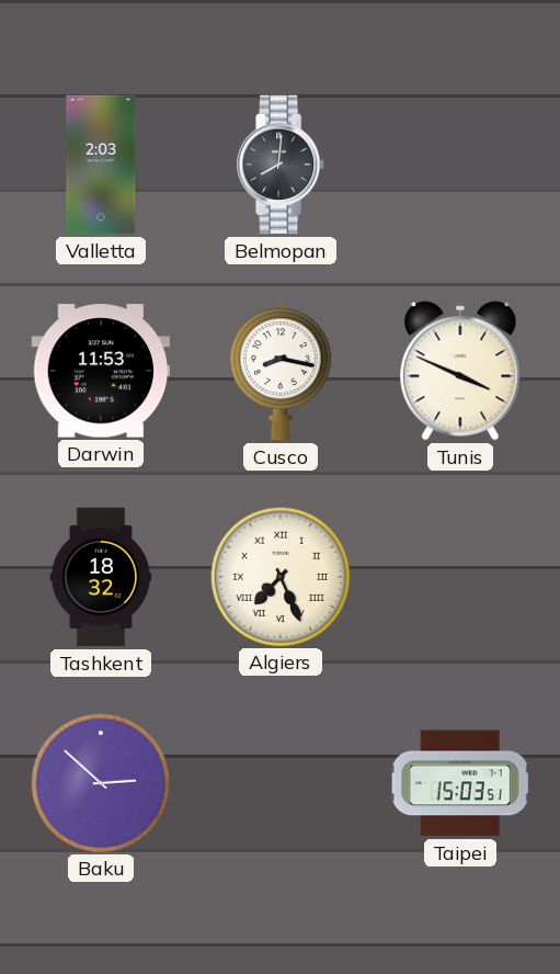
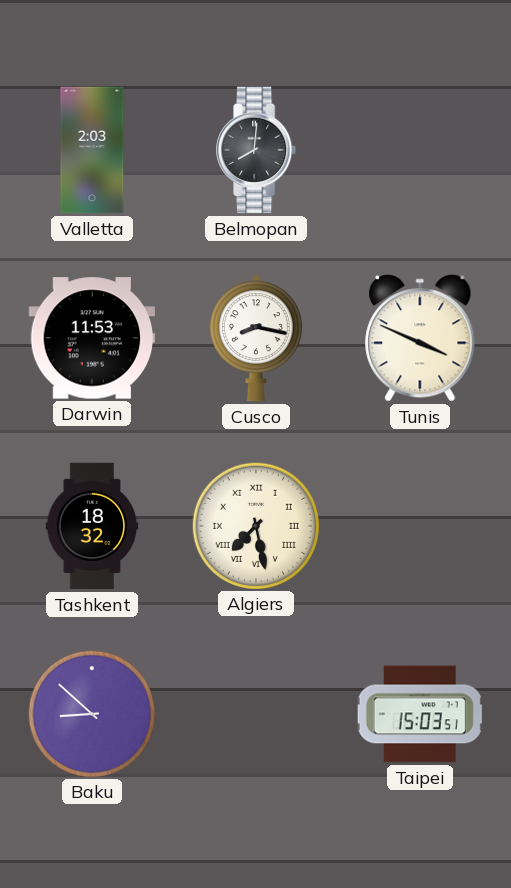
Algiers: 7:26 -> 7:28
Baku: 2:52 -> 8:52
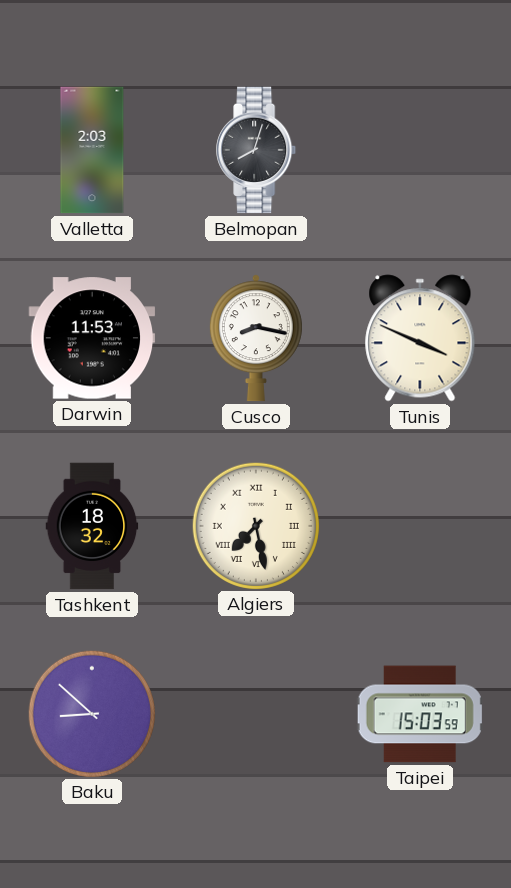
Belmopan: 8:01 -> 8:03
Taipei: 15:03:51 -> 15:03:59
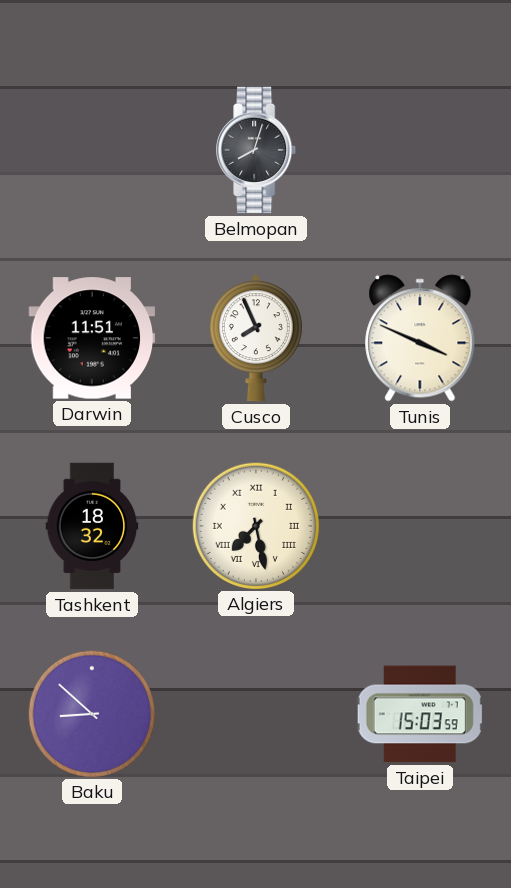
Valletta: 2:03 -> none
Darwin: 11:53 -> 11:51
Cusco: 8:17 -> 7:56
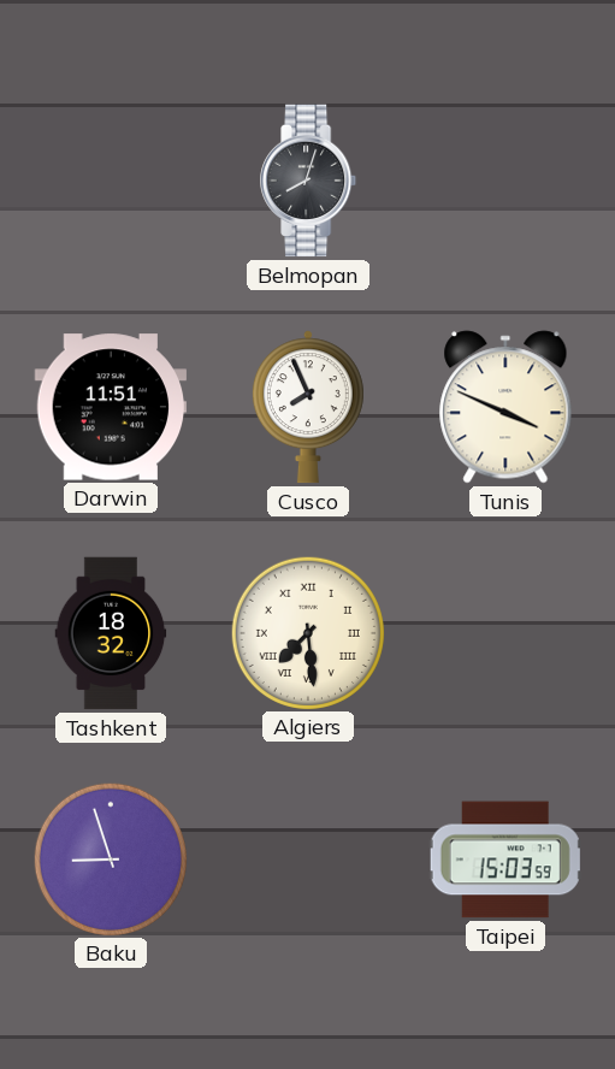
Algiers: 7:28 -> 7:29
Baku: 8:52 -> 8:57
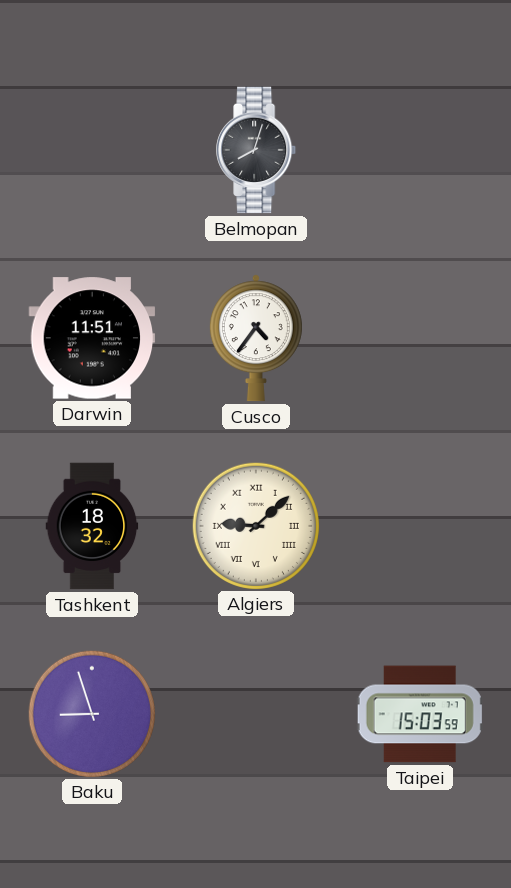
Cusco: 7:56 -> 4:36
Tunis: 3:49 -> none
Algiers: 7:29 -> 9:08
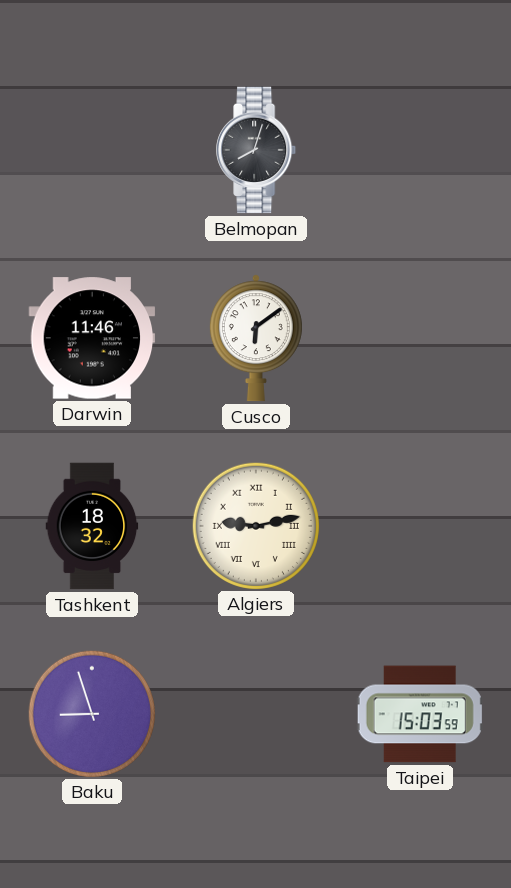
Darwin: 11:51 -> 11:46
Cusco: 4:36 -> 6:09
Algiers: 9:08 -> 9:13
